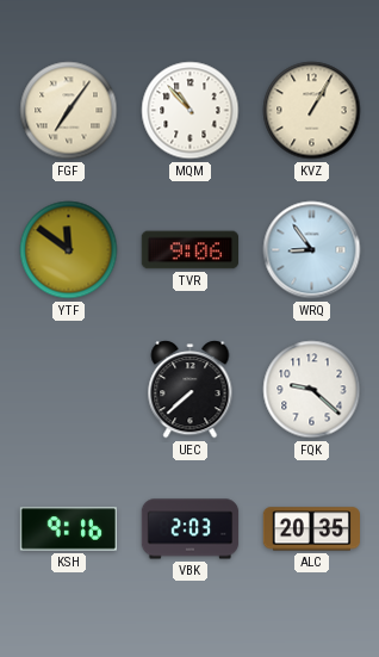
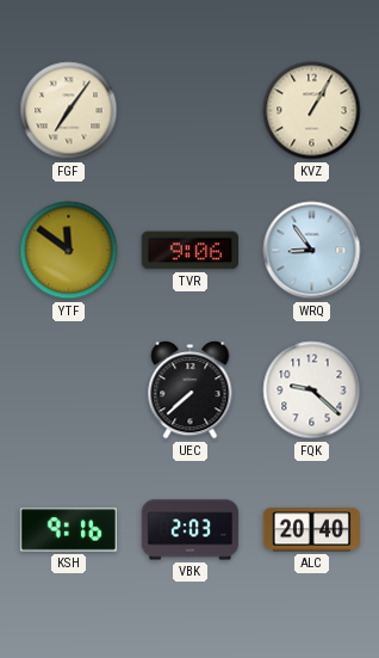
MQM: 10:53 -> none
ALC: 20:35 -> 20:40
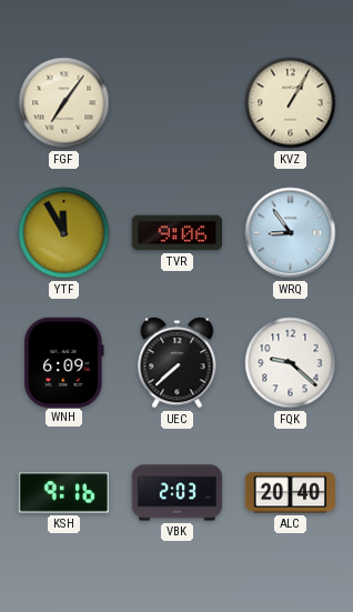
YTF: 11:51 -> 11:55
WNH: none -> 6:09
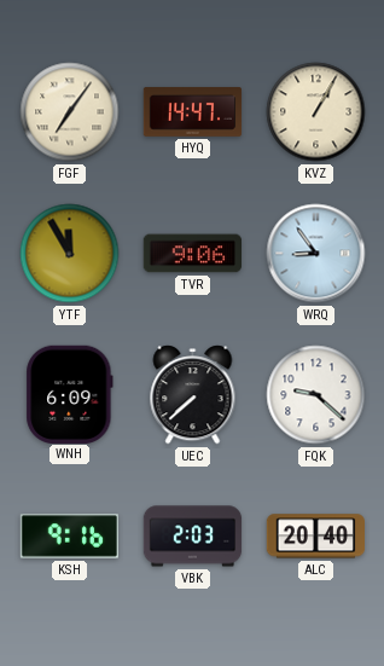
HYQ: none -> 14:47
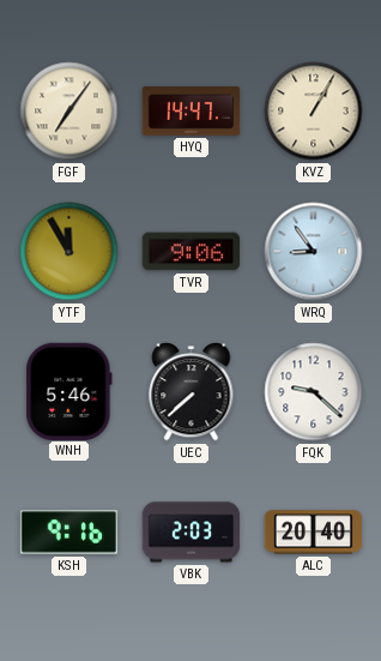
WNH: 6:09 -> 5:46
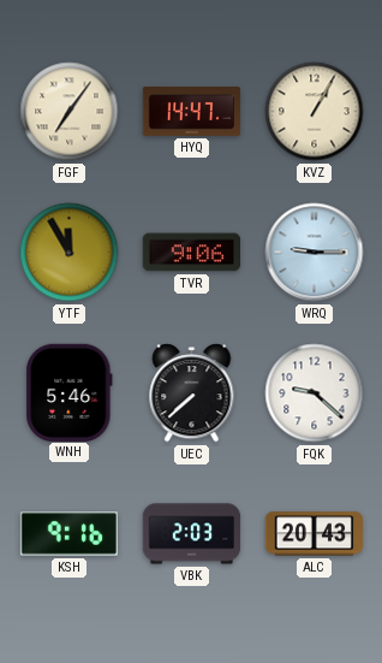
WRQ: 8:54 -> 9:15
ALC: 20:40 -> 20:43
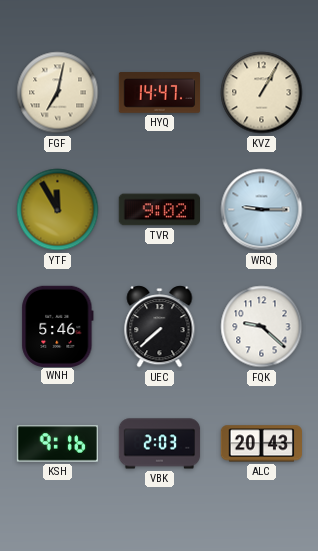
FGF: 7:06 -> 7:02
TVR: 9:06 -> 9:02
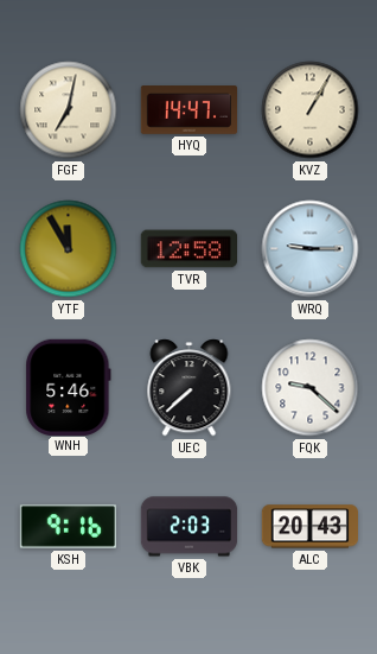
TVR: 9:02 -> 12:58
